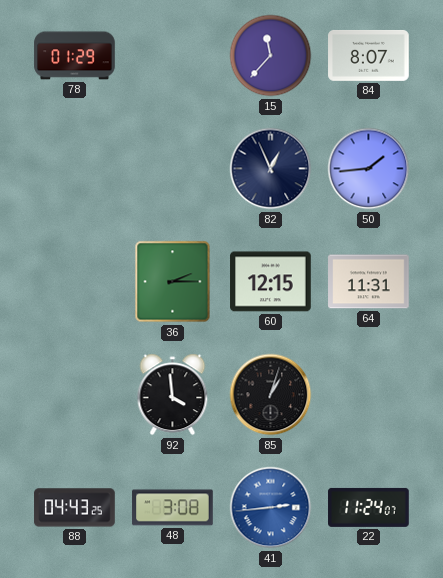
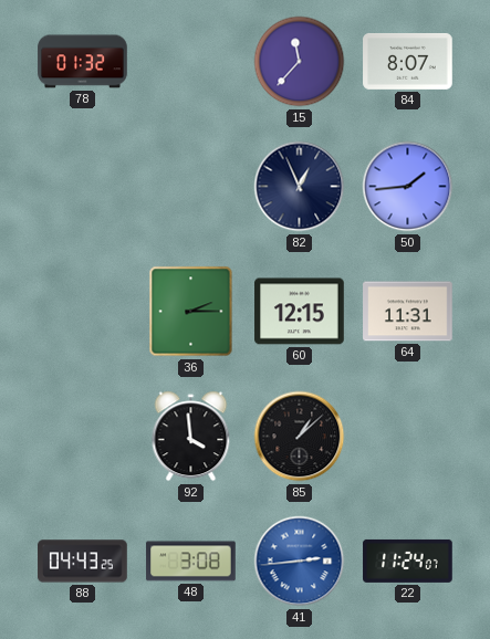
78: 01:29 -> 01:32
85: 1:03 -> 1:08
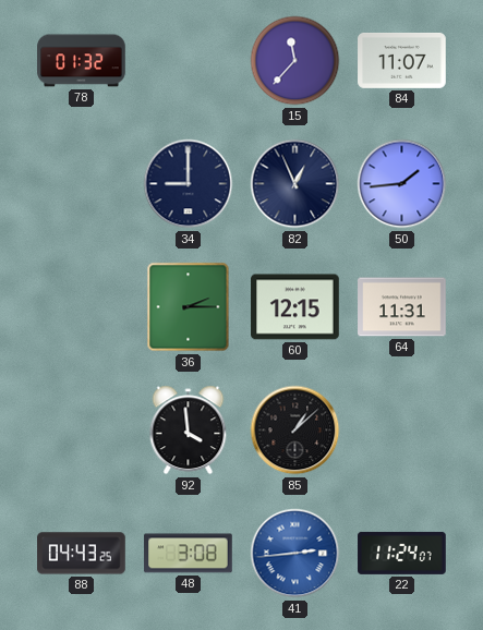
84: 8:07 -> 11:07
34: none -> 9:00
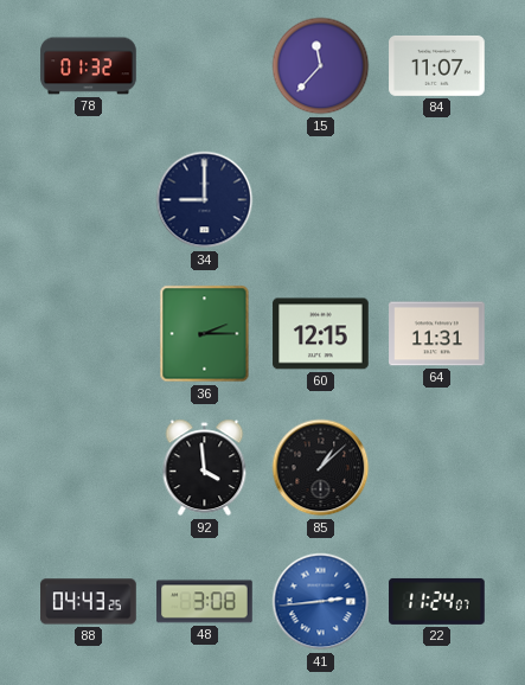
82: 12:56 -> none
50: 1:44 -> none
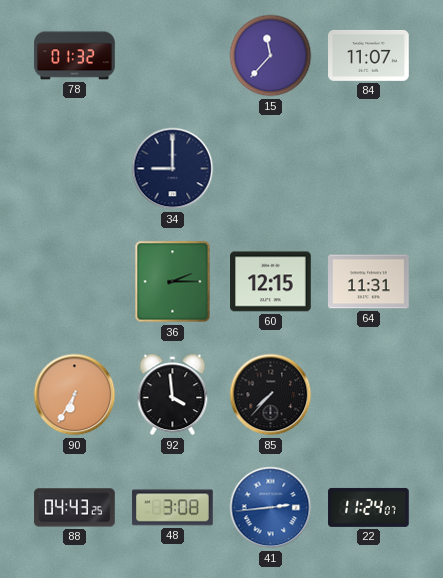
90: none -> 6:35
85: 1:08 -> 7:37
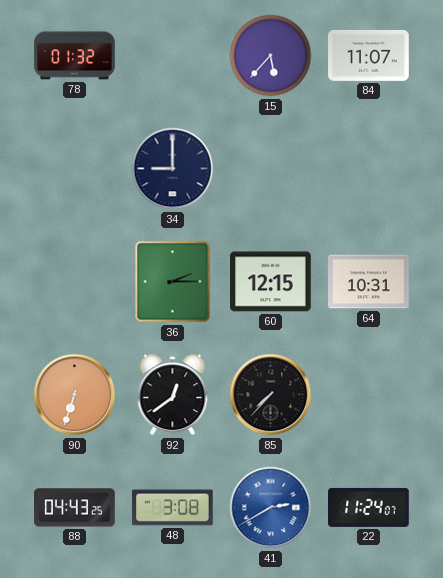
15: 11:37 -> 5:37
64: 11:31 -> 10:31
90: 6:35 -> 6:33
92: 3:59 -> 12:39
41: 2:44 -> 2:40
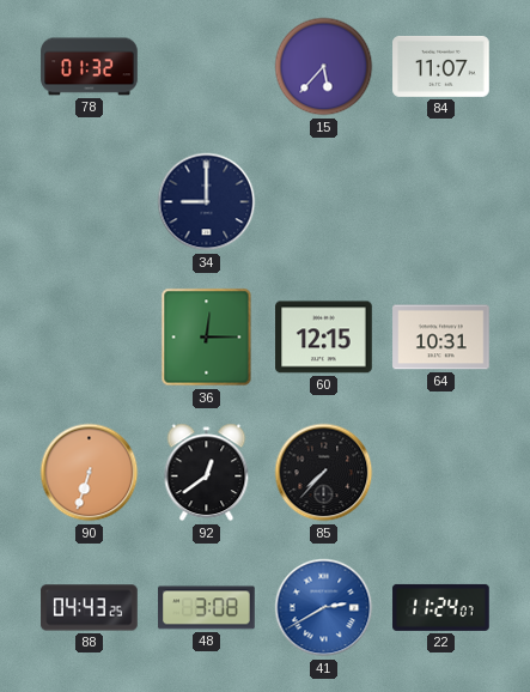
36: 2:15 -> 12:15
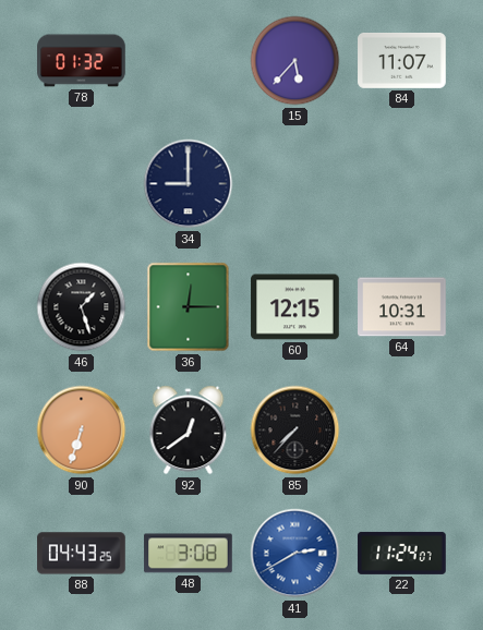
46: none -> 1:27
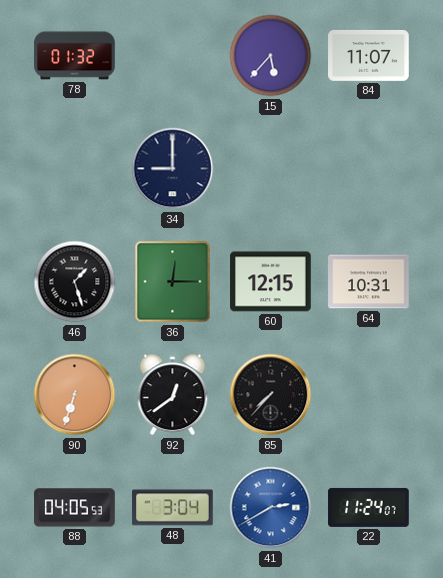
88: 04:43 -> 04:05
48: 3:08 -> 3:04
